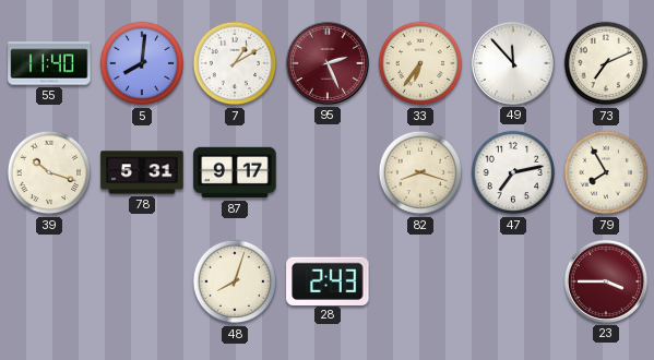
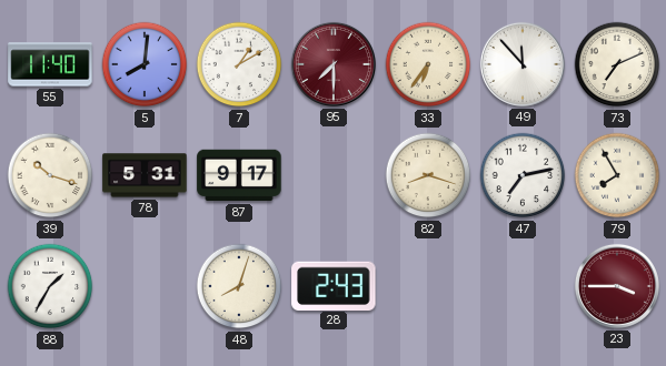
95: 2:26 -> 7:30
88: none -> 1:35
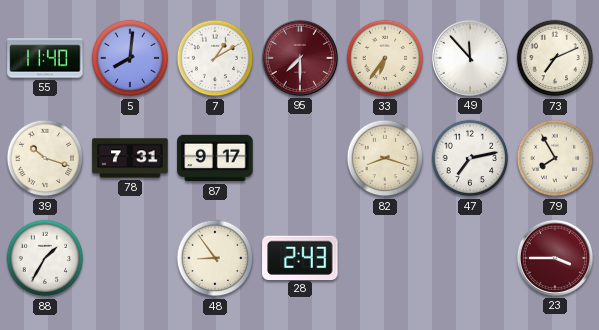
78: 5:31 -> 7:31
48: 8:03 -> 8:54
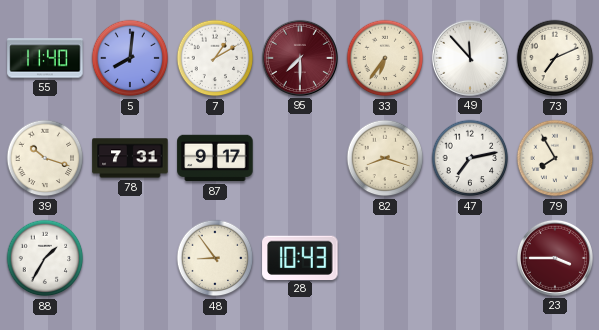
28: 2:43 -> 10:43
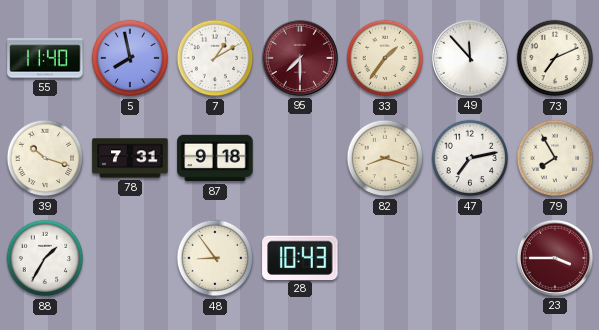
5: 8:01 -> 7:58
33: 6:36 -> 1:36
87: 9:17 -> 9:18
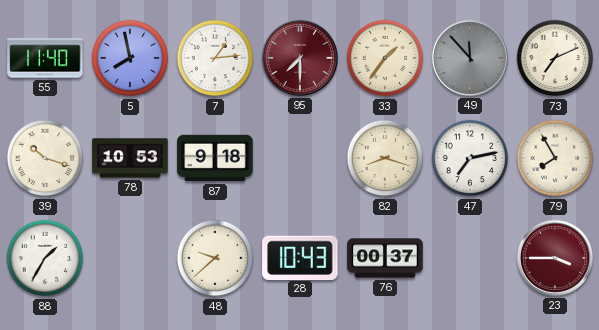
7: 1:10 -> 1:14
49 dial: white -> grey
78: 7:31 -> 10:53
48: 8:54 -> 9:38
76: none -> 00:37
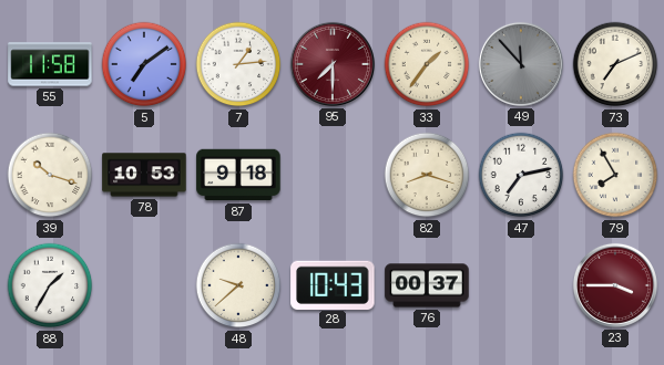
55: 11:40 -> 11:58
5: 7:58 -> 7:09
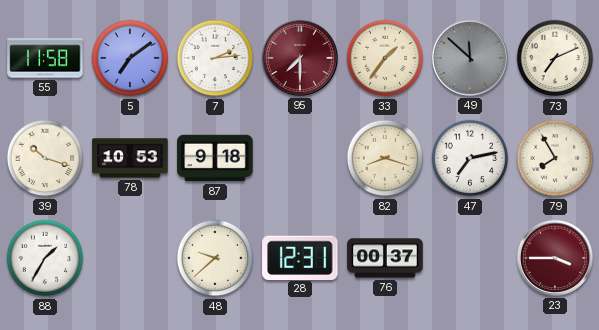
7: 1:14 -> 2:14
49: 11:53 -> 11:52
28: 10:43 -> 12:31
